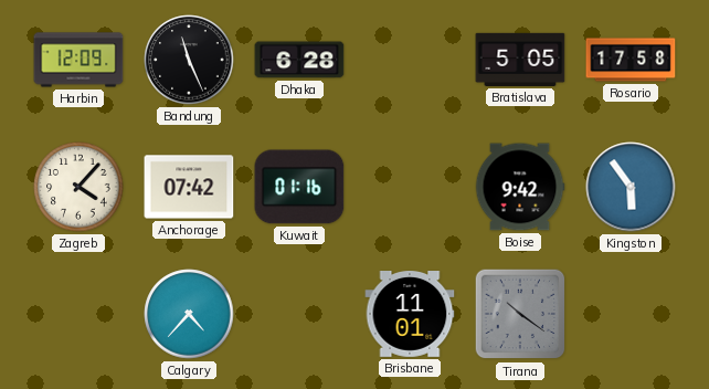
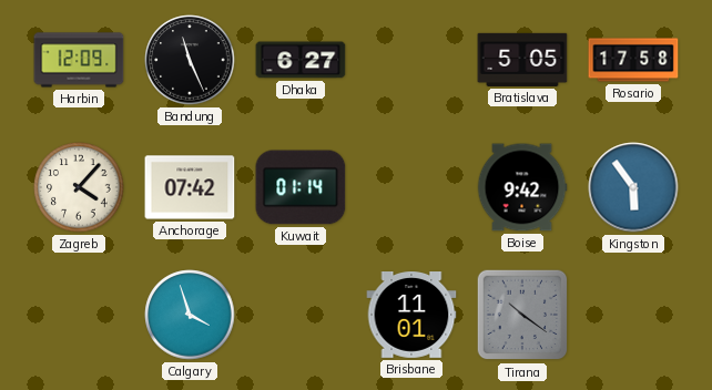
Dhaka: 6:28 -> 6:27
Kuwait: 01:16 -> 01:14
Calgary: 4:37 -> 3:57
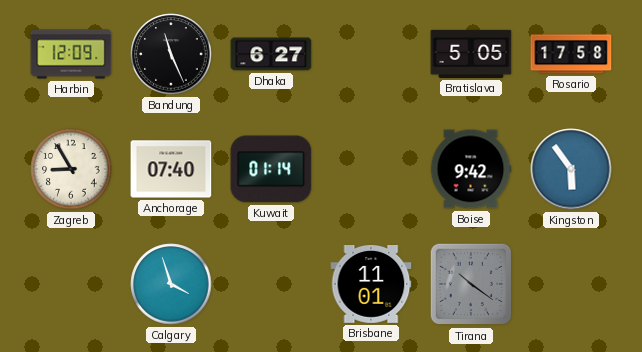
Zagreb: 4:07 -> 8:55
Anchorage: 07:42 -> 07:40
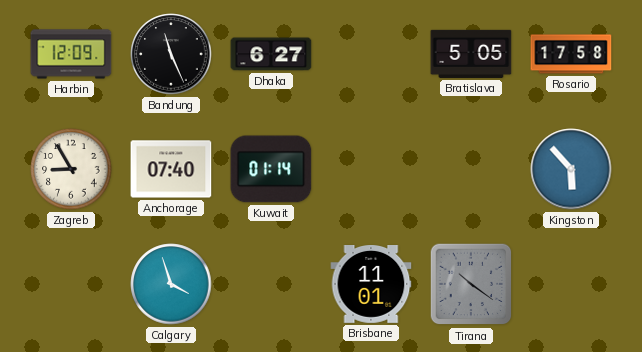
Boise: 9:42 -> none
Kingston: 5:54 -> 5:53
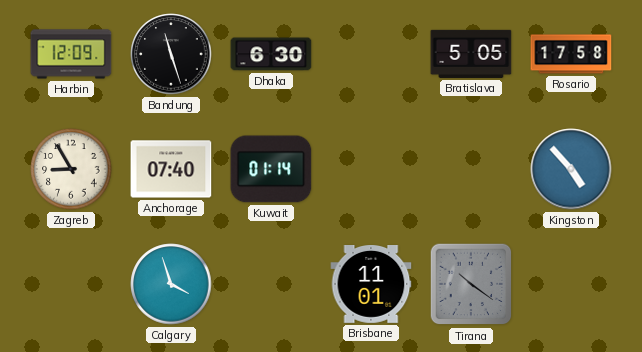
Bandung: 11:26 -> 11:27
Dhaka: 6:27 -> 6:30
Kingston: 5:53 -> 4:53
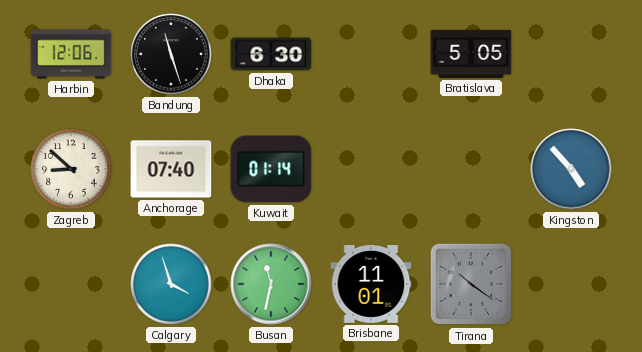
Harbin: 12:09 -> 12:06
Rosario: 17:58 -> none
Zagreb: 8:55 -> 8:52
Busan: none -> 11:32
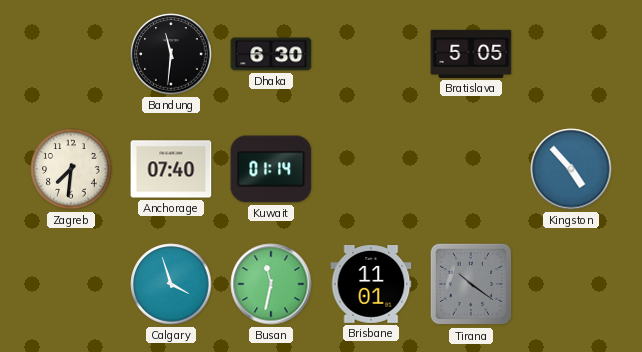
Harbin: 12:06 -> none
Bandung: 11:27 -> 11:31
Zagreb: 8:52 -> 7:31
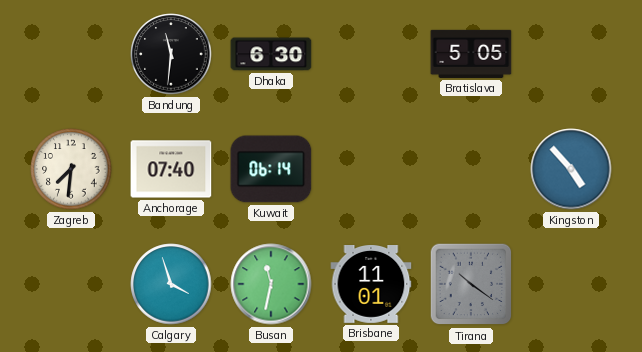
Kuwait: 01:14 -> 06:14
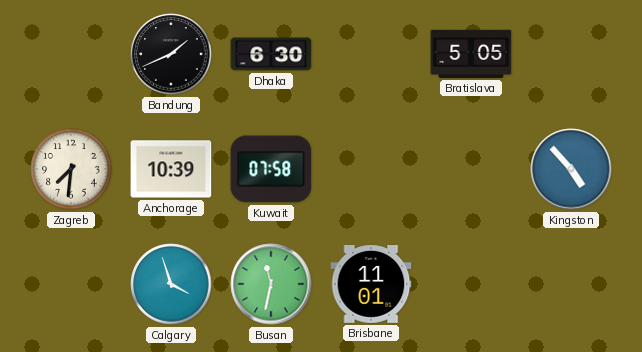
Bandung: 11:31 -> 1:41
Anchorage: 07:40 -> 10:39
Kuwait: 06:14 -> 07:58
Tirana: 10:21 -> none
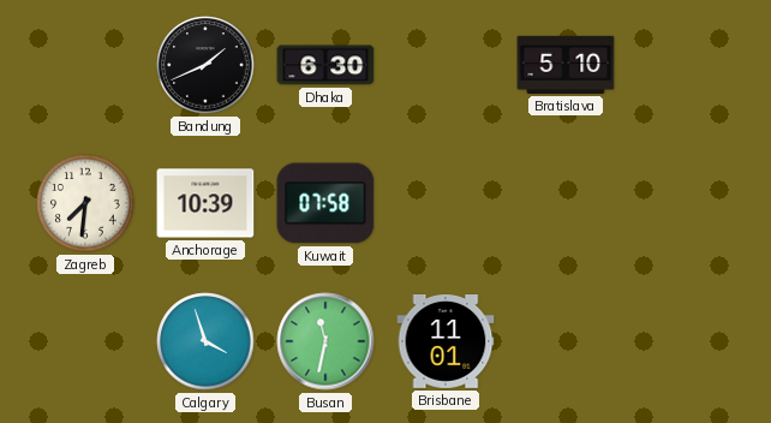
Bratislava: 5:05 -> 5:10
Kingston: 4:53 -> none
